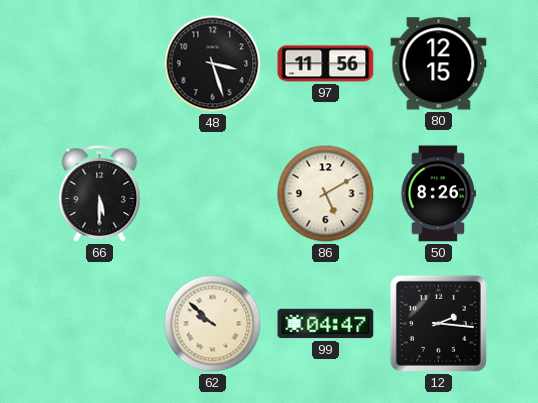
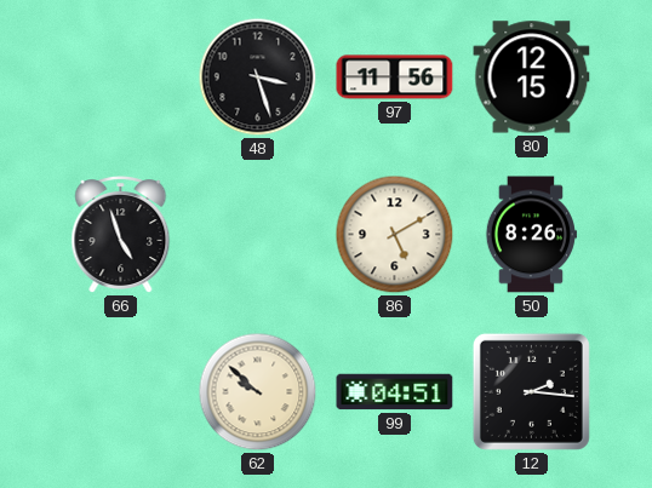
66: 5:30 -> 4:57
99: 04:47 -> 04:51
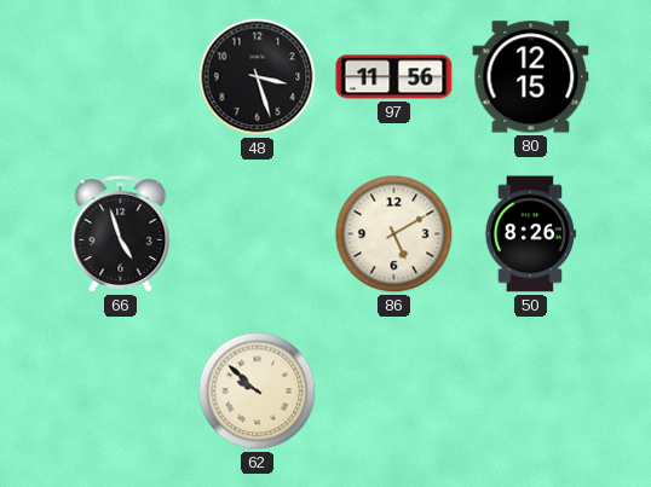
99: 04:51 -> none
12: 2:16 -> none
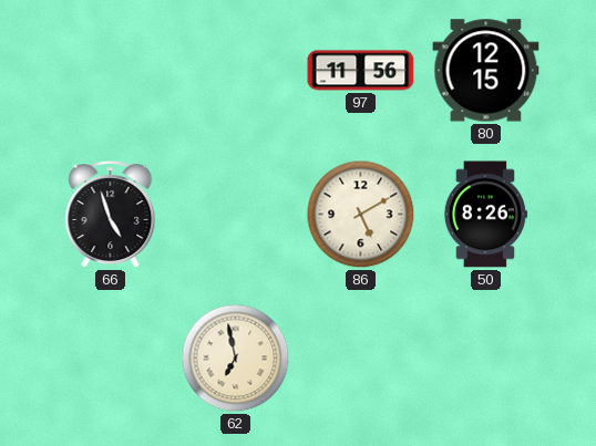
48: 3:27 -> none
62: 9:52 -> 6:58
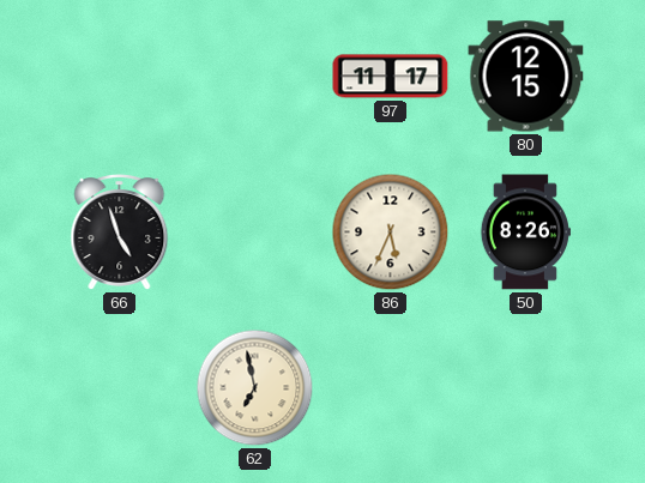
97: 11:56 -> 11:17
86: 5:10 -> 5:34
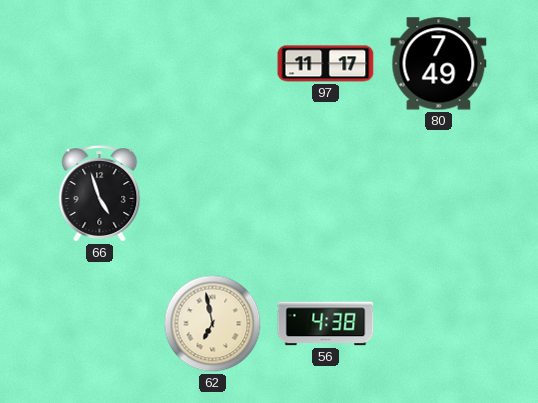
80: 12:15 -> 7:49
86: 5:34 -> none
50: 8:26 -> none
56: none -> 4:38
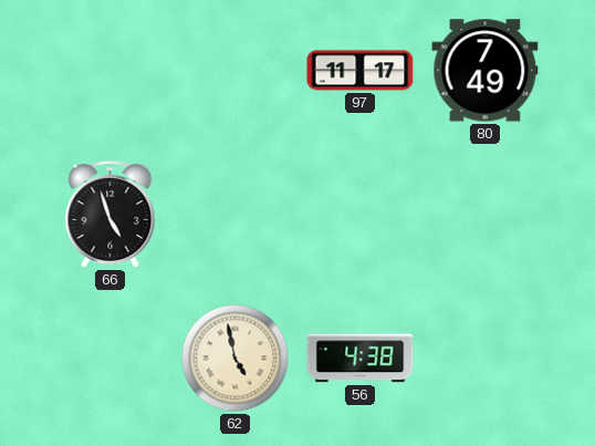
62: 6:58 -> 4:58
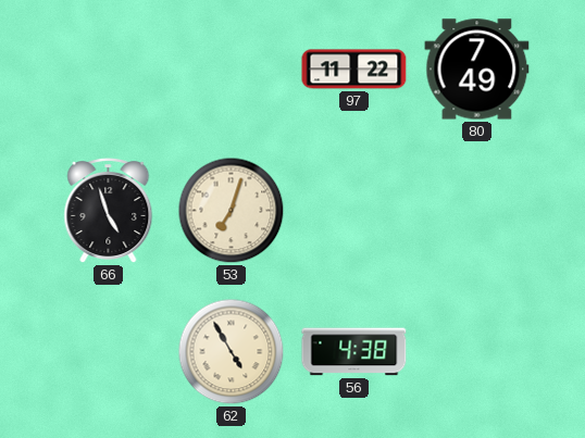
97: 11:17 -> 11:22
53: none -> 7:03
62: 4:58 -> 4:55
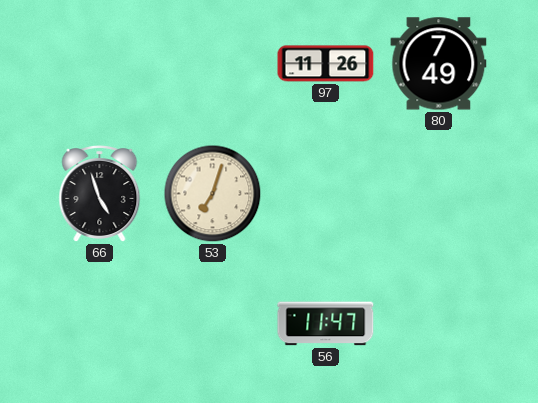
97: 11:22 -> 11:26
62: 4:55 -> none
56: 4:38 -> 11:47
